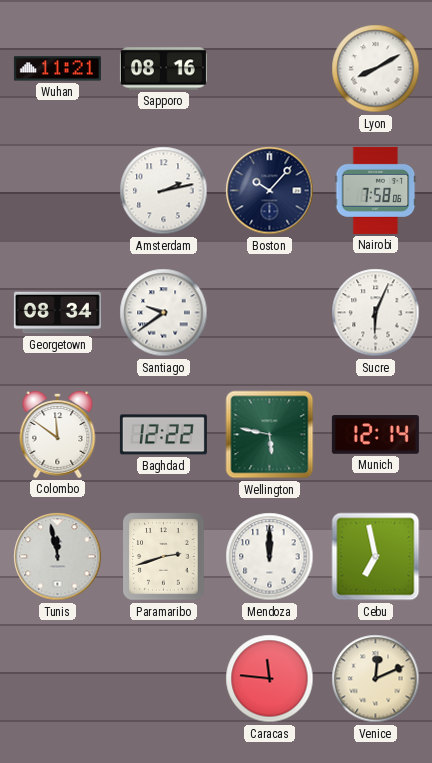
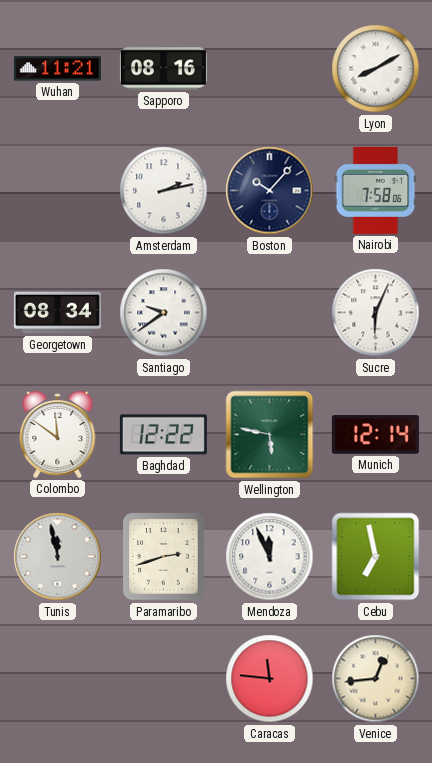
Mendoza: 12:00 -> 11:56
Venice: 12:11 -> 12:44
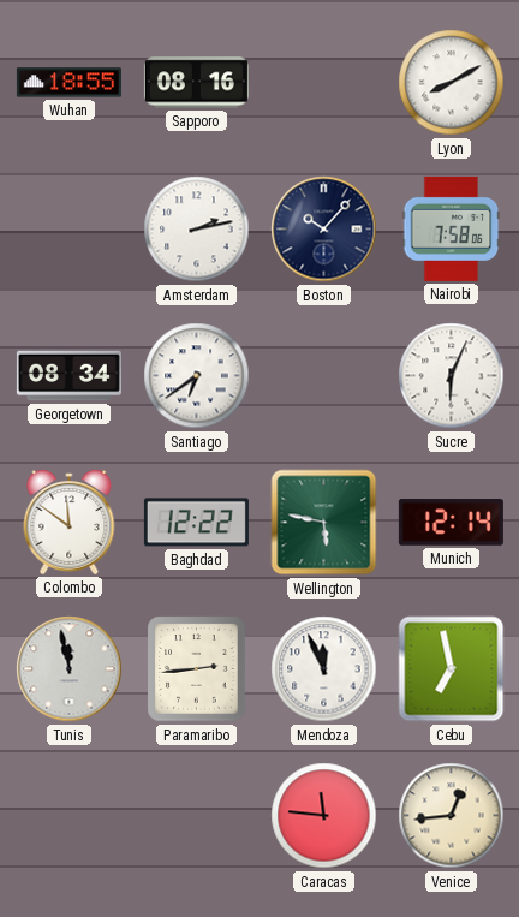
Wuhan: 11:21 -> 18:55
Santiago: 9:39 -> 6:39
Paramaribo: 2:42 -> 2:44
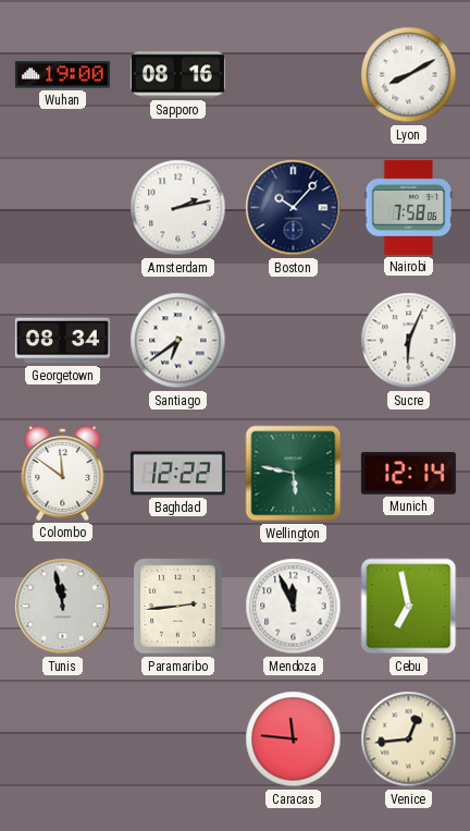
Wuhan: 18:55 -> 19:00
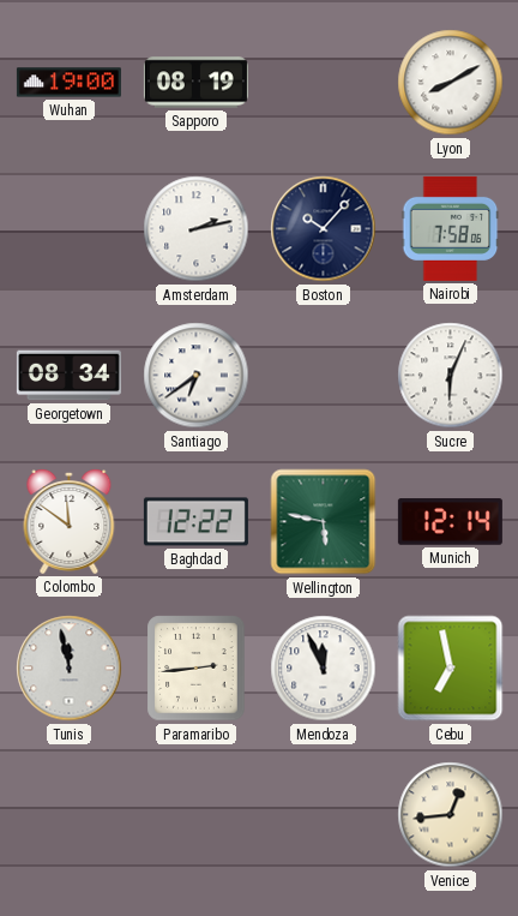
Sapporo: 08:16 -> 08:19
Caracas: 11:46 -> none
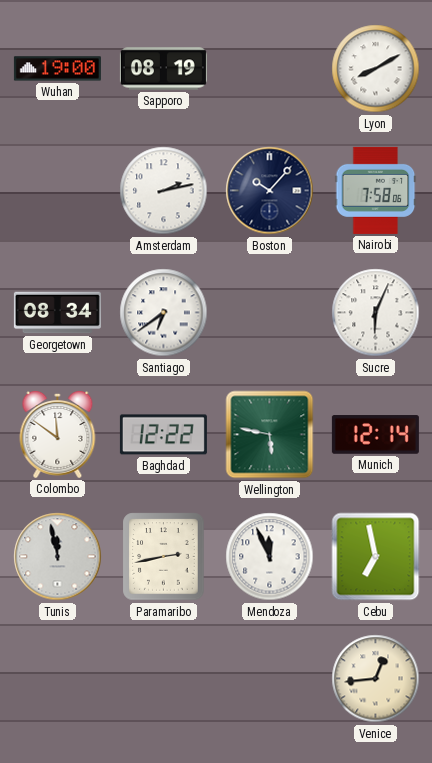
Paramaribo: 2:44 -> 2:43
